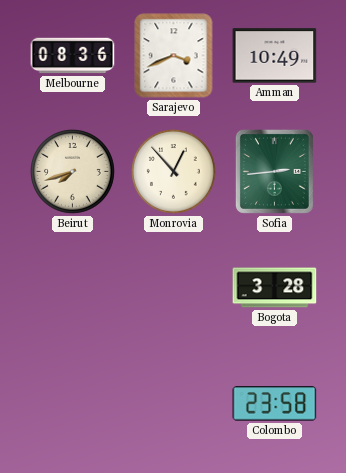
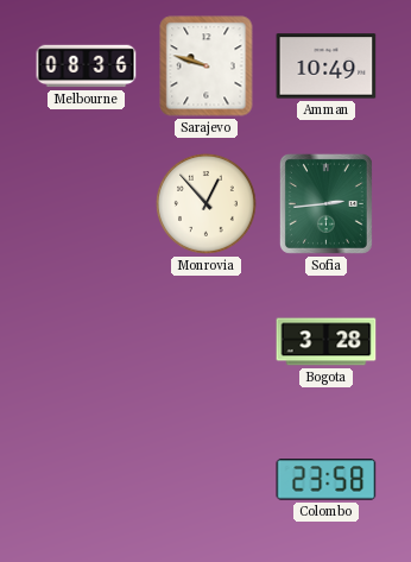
Sarajevo: 3:41 -> 9:48
Beirut: 7:42 -> none
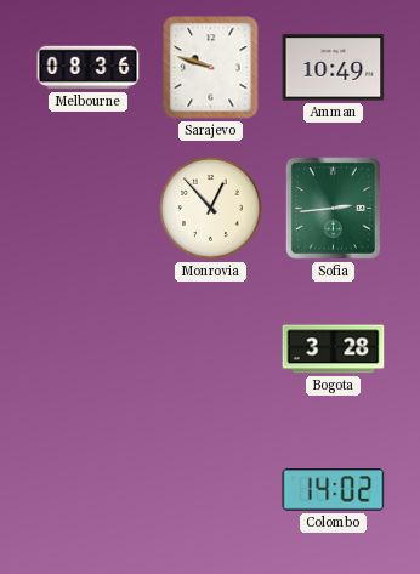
Colombo: 23:58 -> 14:02
